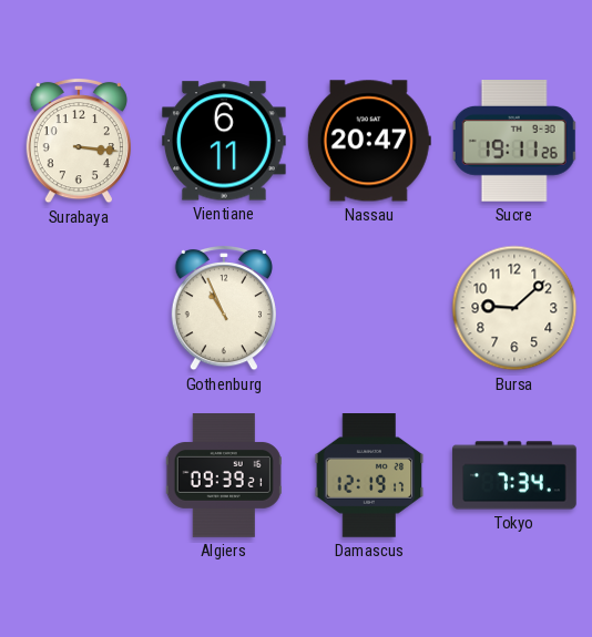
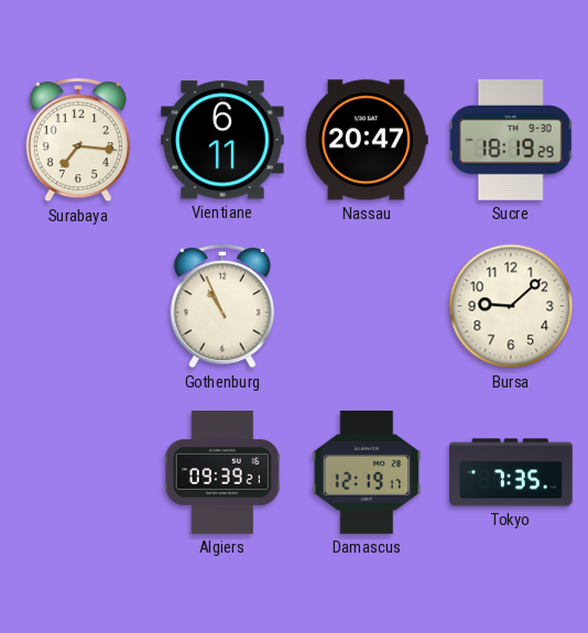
Surabaya: 3:16 -> 7:16
Sucre: 19:11 -> 18:19
Tokyo: 7:34 -> 7:35
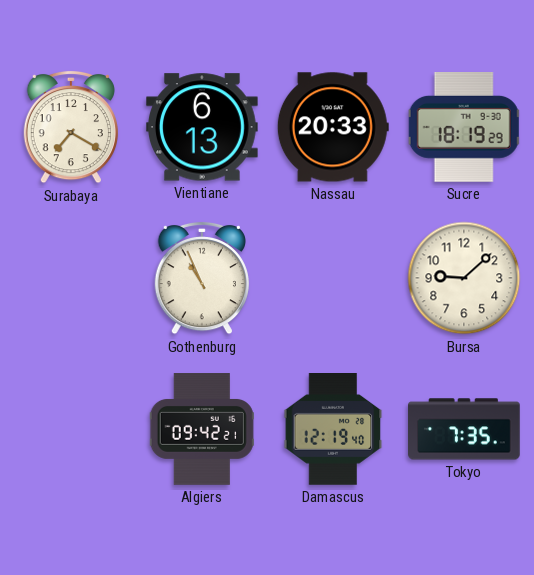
Surabaya: 7:16 -> 7:20
Vientiane: 6:11 -> 6:13
Nassau: 20:47 -> 20:33
Algiers: 09:39 -> 09:42
Damascus: 12:19:17 -> 12:19:40
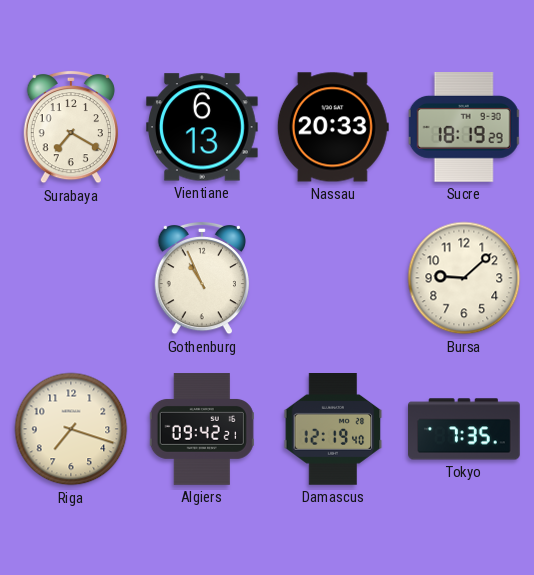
Riga: none -> 7:18
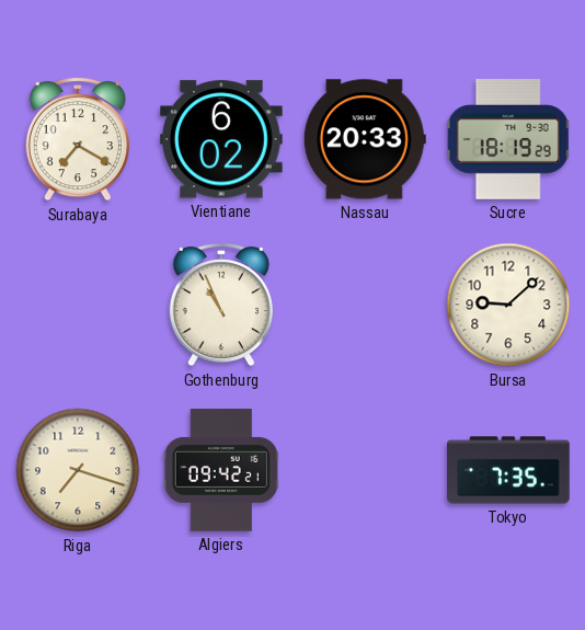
Vientiane: 6:13 -> 6:02
Damascus: 12:19 -> none
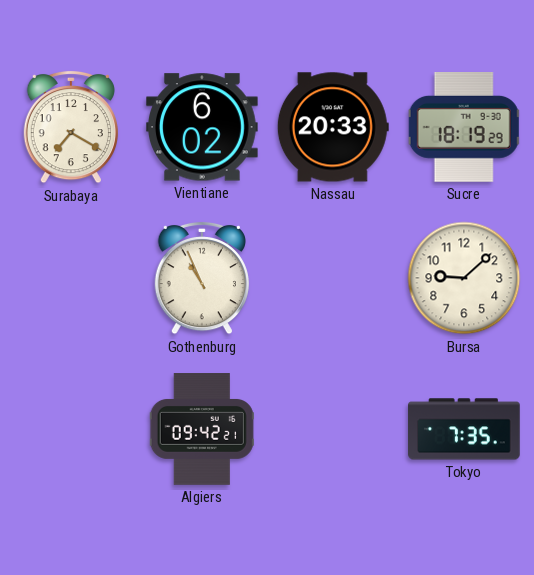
Riga: 7:18 -> none
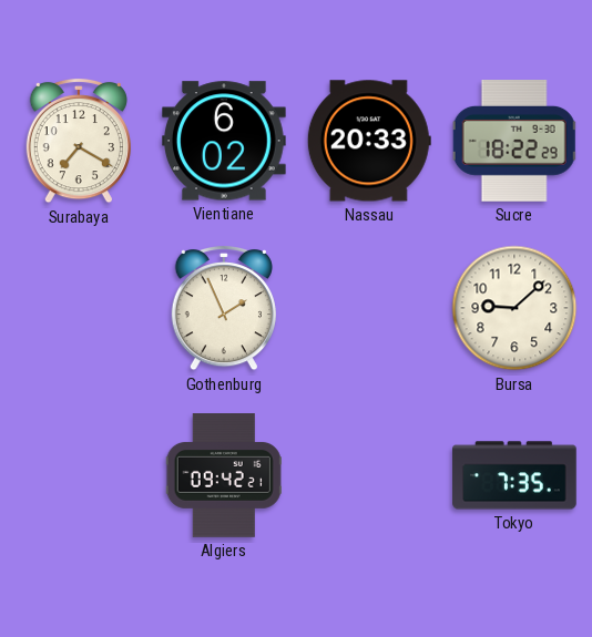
Sucre: 18:19 -> 18:22
Gothenburg: 10:56 -> 1:56
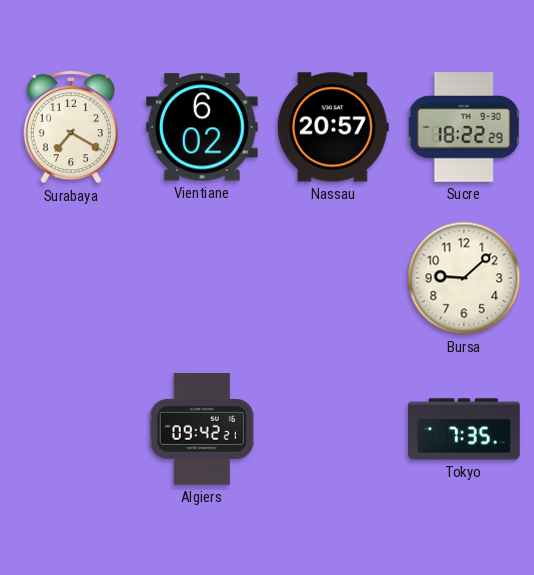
Nassau: 20:33 -> 20:57
Gothenburg: 1:56 -> none
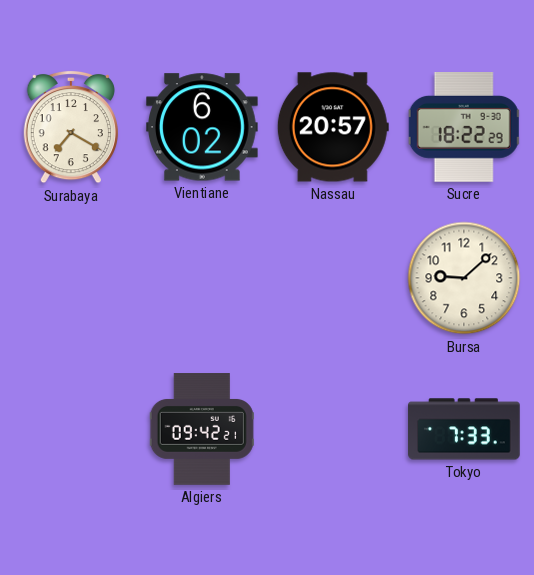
Tokyo: 7:35 -> 7:33
